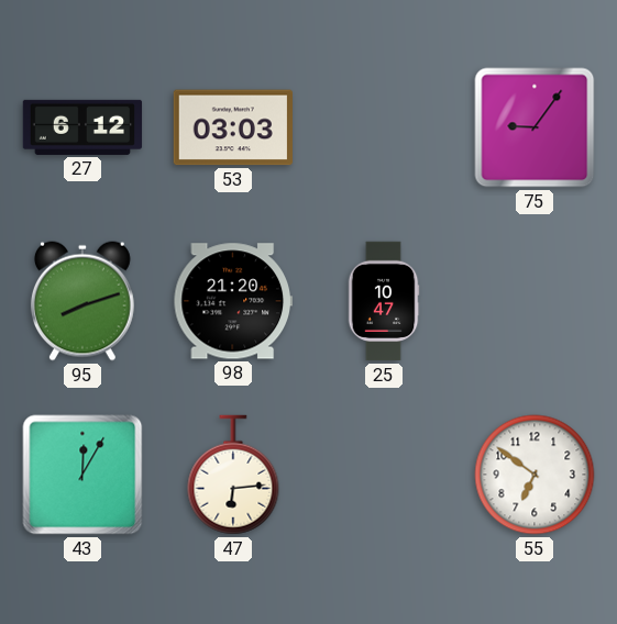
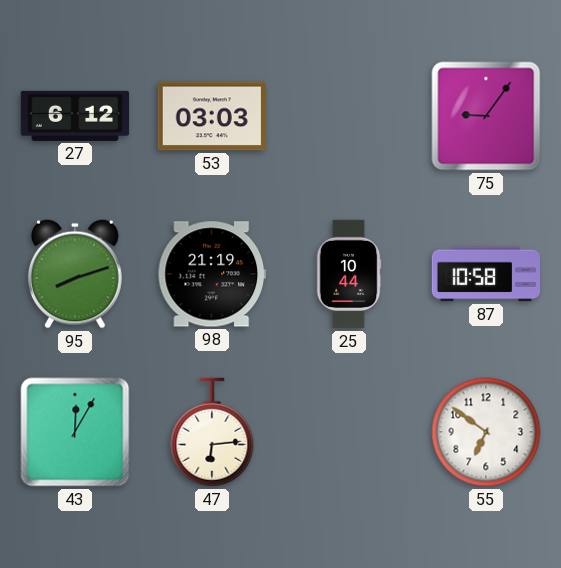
98: 21:20 -> 21:19
25: 10:47 -> 10:44
87: none -> 10:58
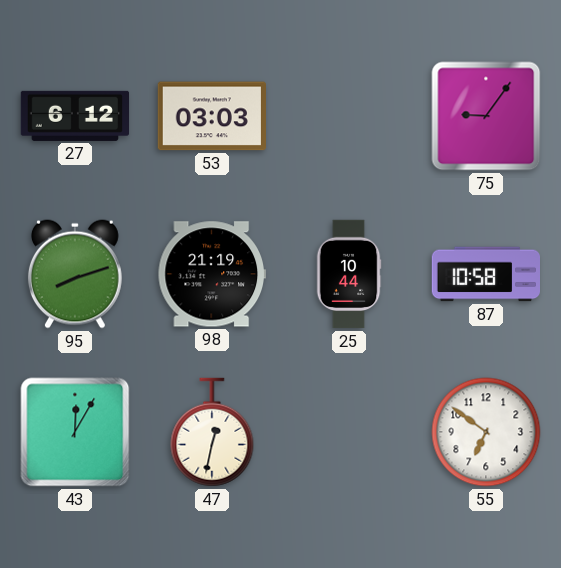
47: 6:14 -> 12:32
